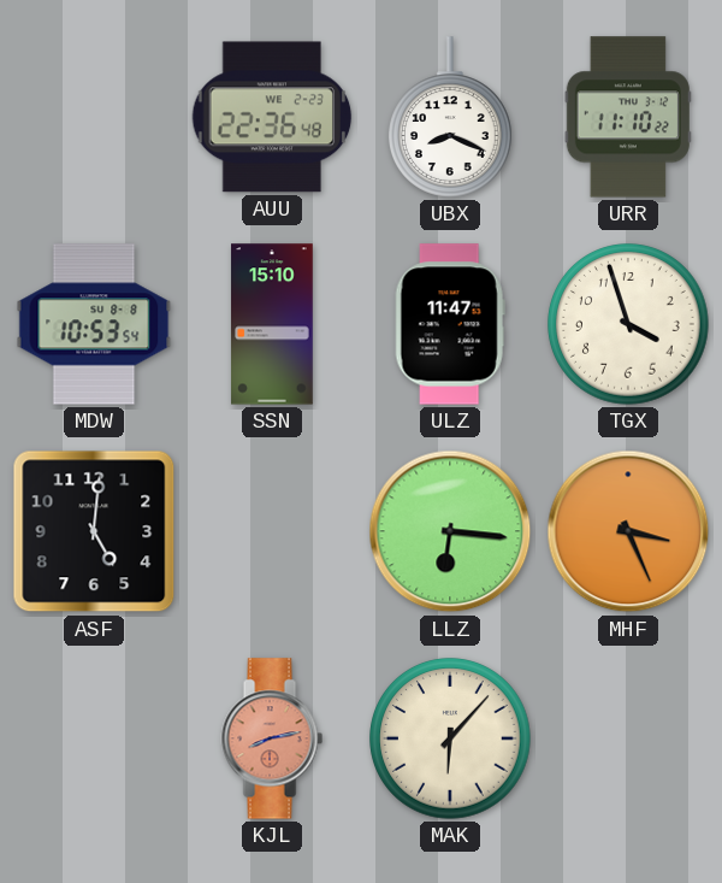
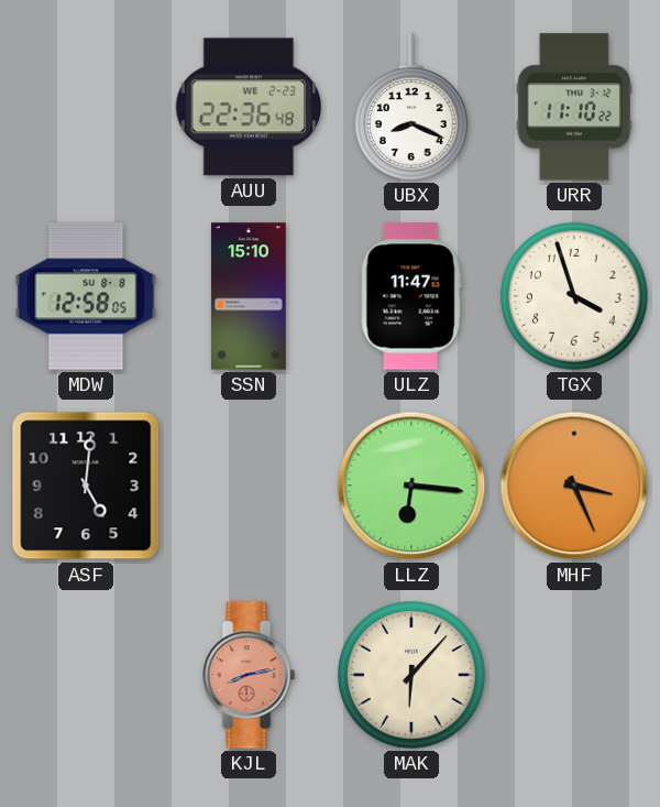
MDW: 10:53 -> 12:58
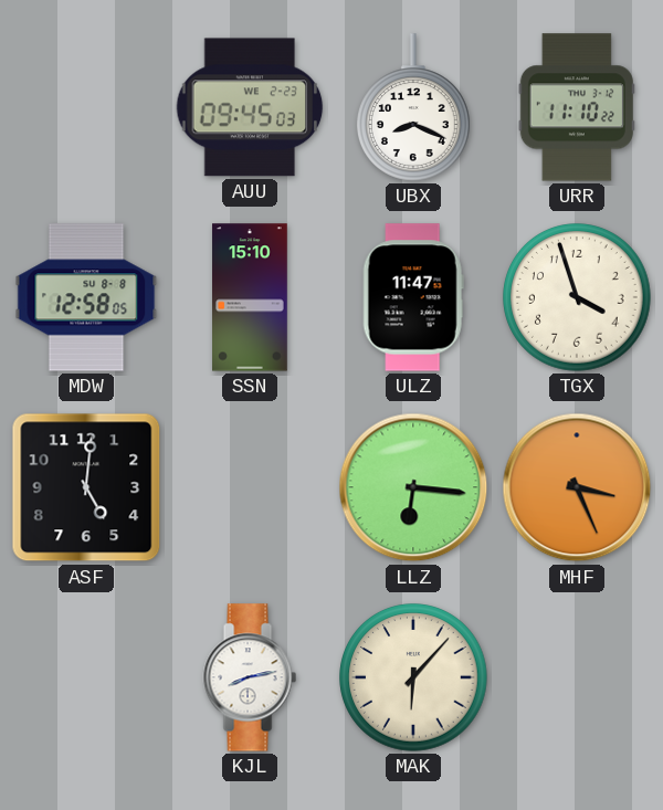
AUU: 22:36 -> 09:45
KJL dial: salmon -> white
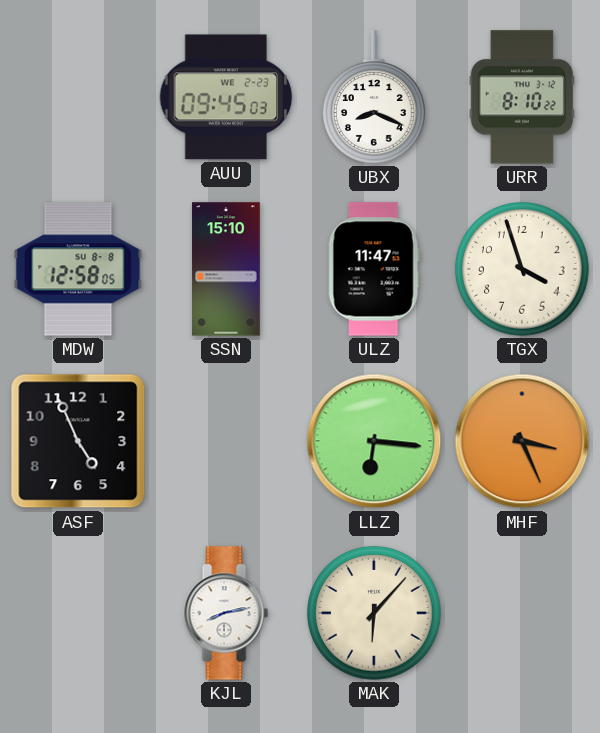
URR: 11:10 -> 8:10
ASF: 5:01 -> 4:56
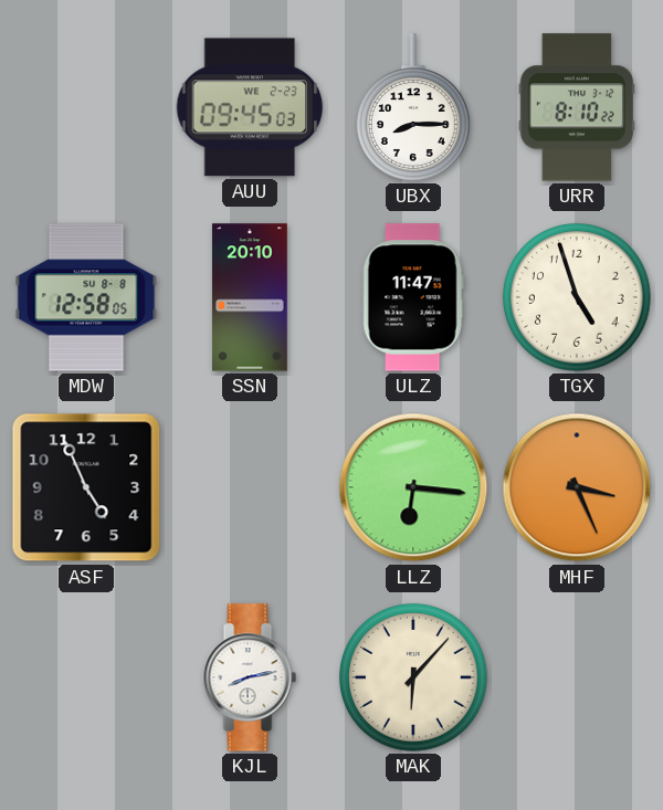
UBX: 8:19 -> 8:15
SSN: 15:10 -> 20:10
TGX: 3:57 -> 4:57
